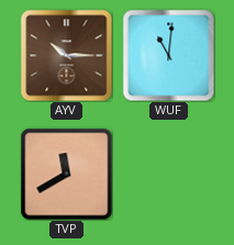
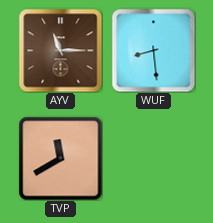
AYV: 10:15 -> 11:15
WUF: 11:01 -> 8:29
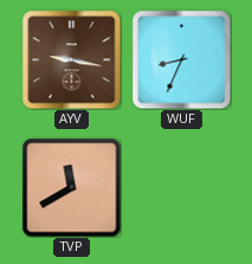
AYV: 11:15 -> 9:17
WUF: 8:29 -> 8:34
